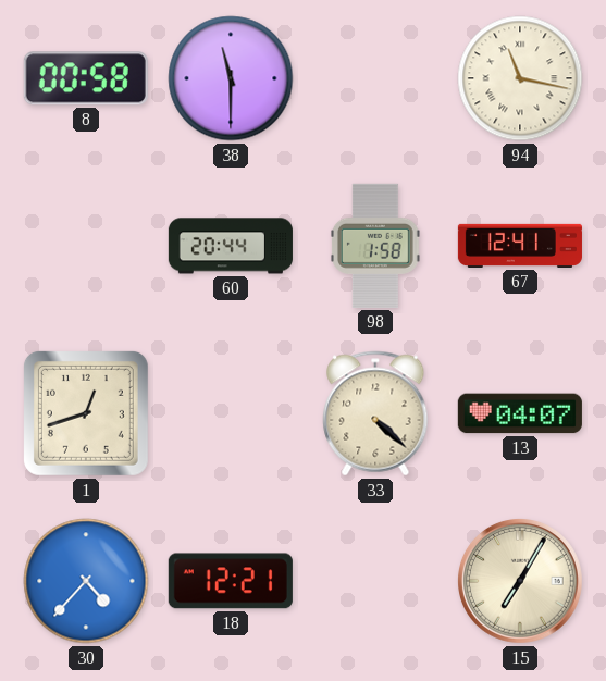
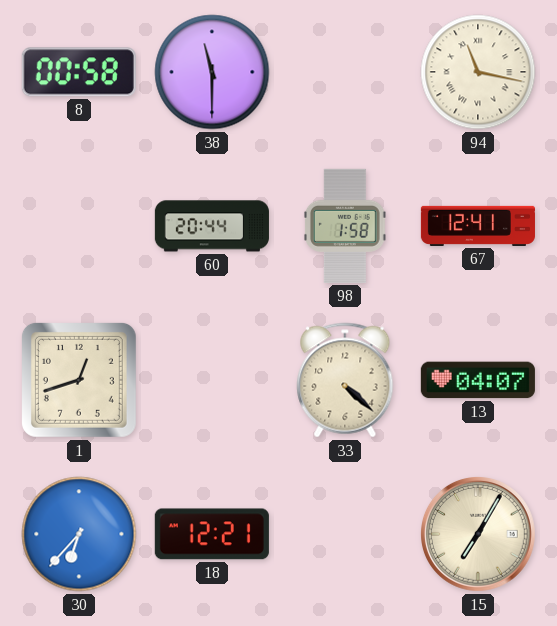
30: 4:37 -> 6:37
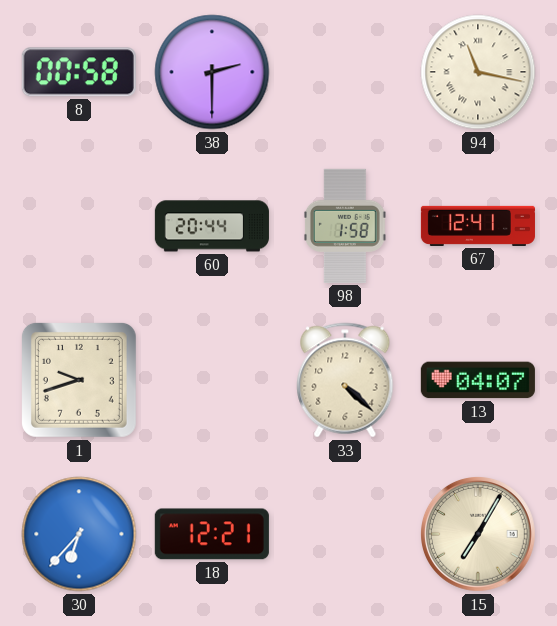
38: 11:30 -> 2:30
1: 12:42 -> 9:42
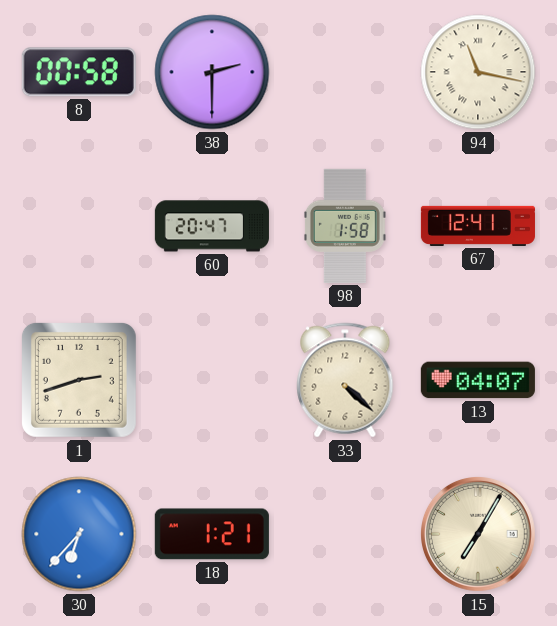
60: 20:44 -> 20:47
1: 9:42 -> 2:42
18: 12:21 -> 1:21
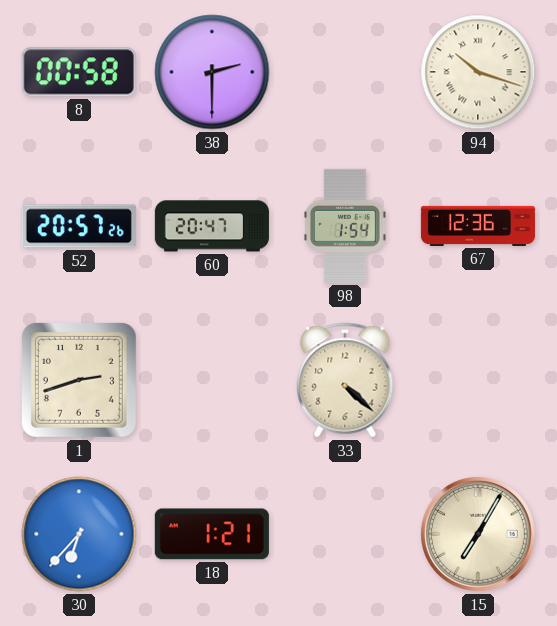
94: 11:17 -> 10:18
52: none -> 20:57
98: 1:58 -> 1:54
67: 12:41 -> 12:36
13: 04:07 -> none
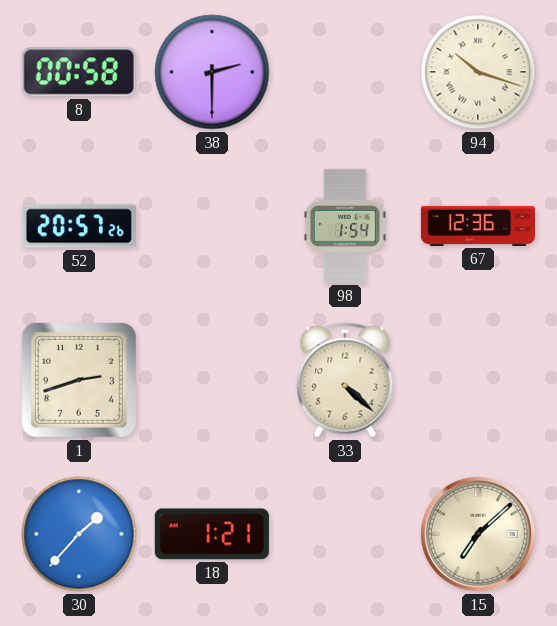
60: 20:47 -> none
30: 6:37 -> 1:37
15: 7:05 -> 7:08
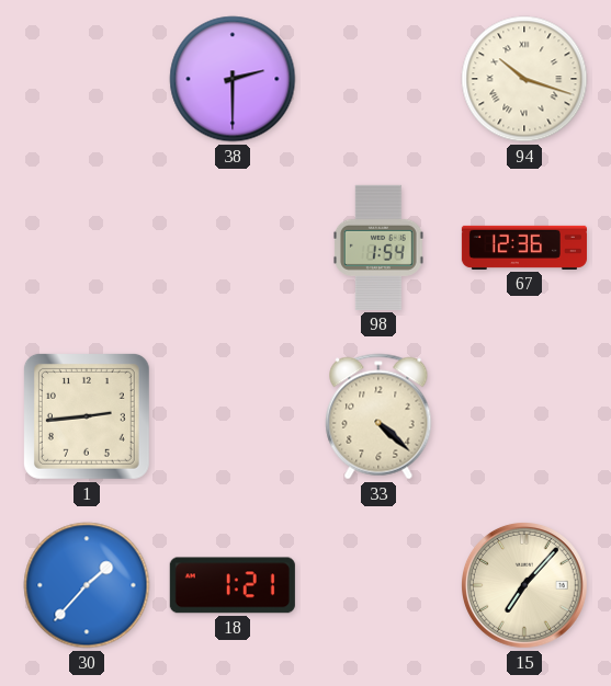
8: 00:58 -> none
52: 20:57 -> none
1: 2:42 -> 2:44
15: 7:08 -> 7:07
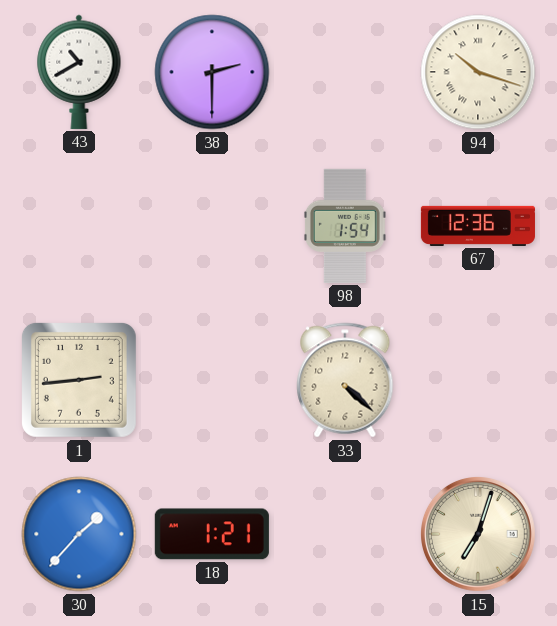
43: none -> 10:40
15: 7:07 -> 7:03
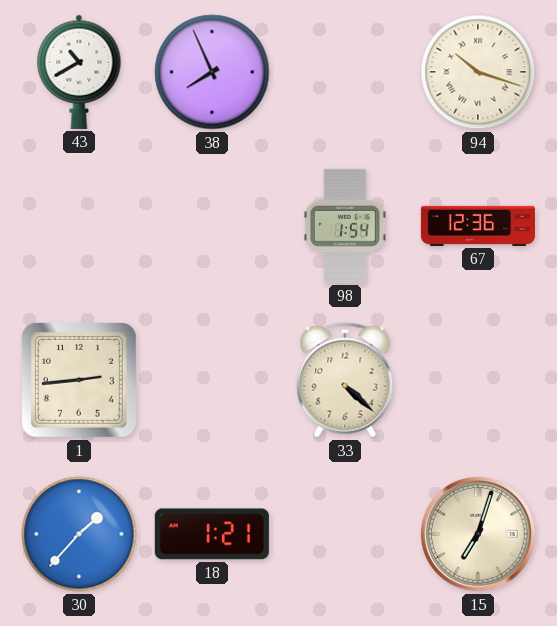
38: 2:30 -> 7:56
